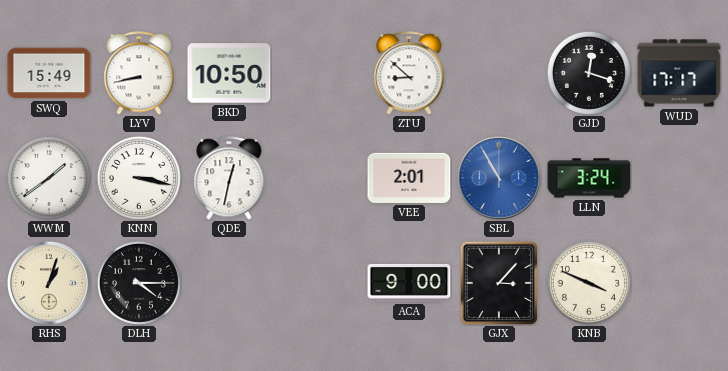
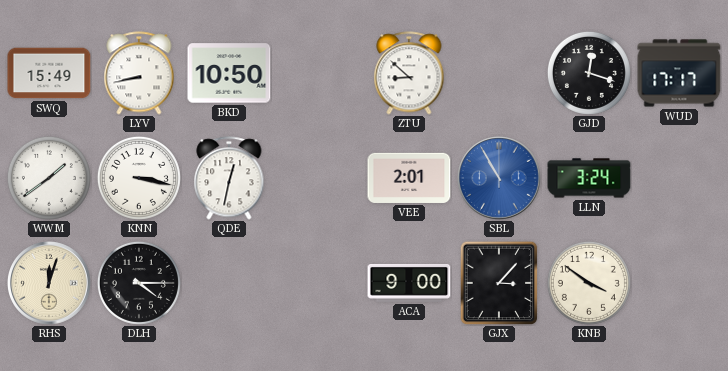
RHS: 1:03 -> 12:03
KNB: 3:49 -> 3:51
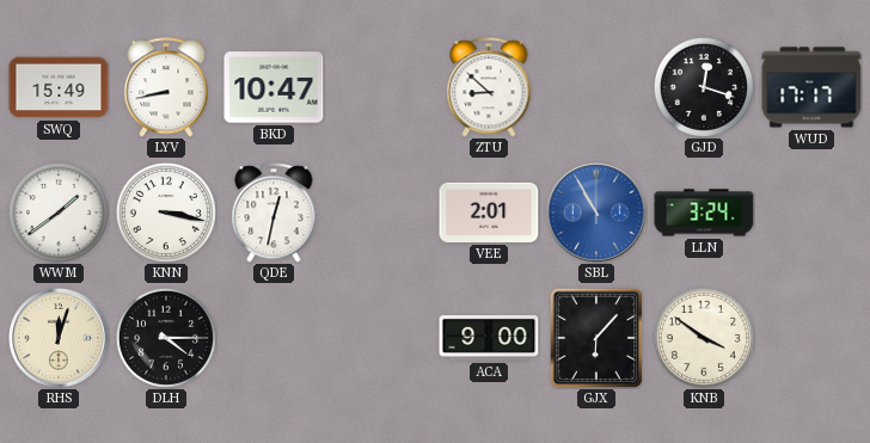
BKD: 10:50 -> 10:47
GJX: 3:07 -> 6:07
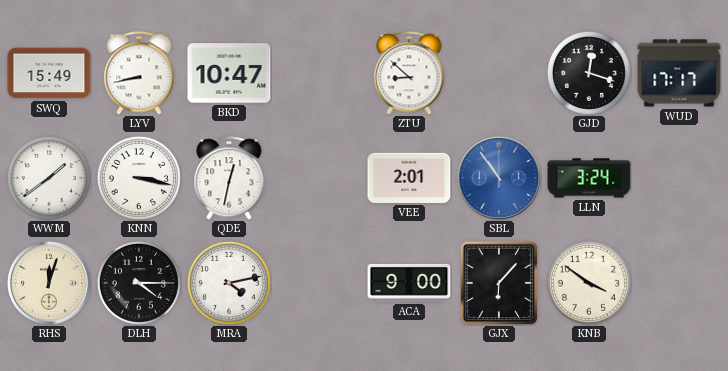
SBL: 10:55 -> 10:54
MRA: none -> 4:13
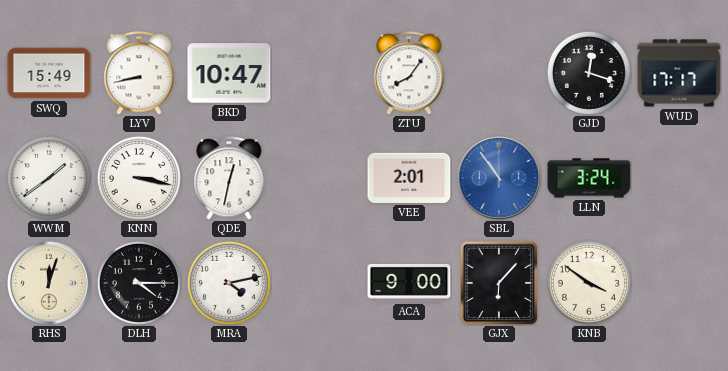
ZTU: 8:52 -> 8:06
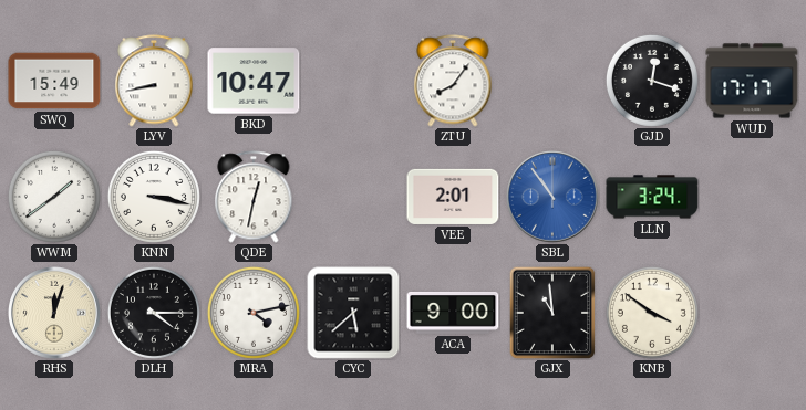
CYC: none -> 5:38
GJX: 6:07 -> 10:59
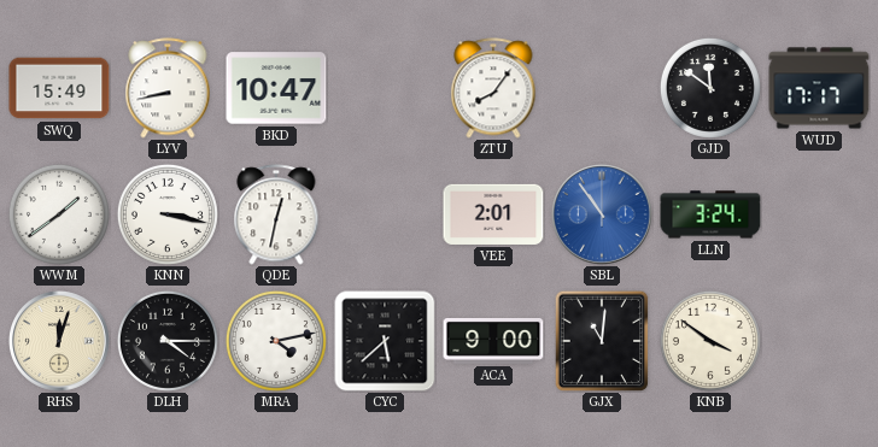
GJD: 12:18 -> 11:51
GJX: 10:59 -> 11:01
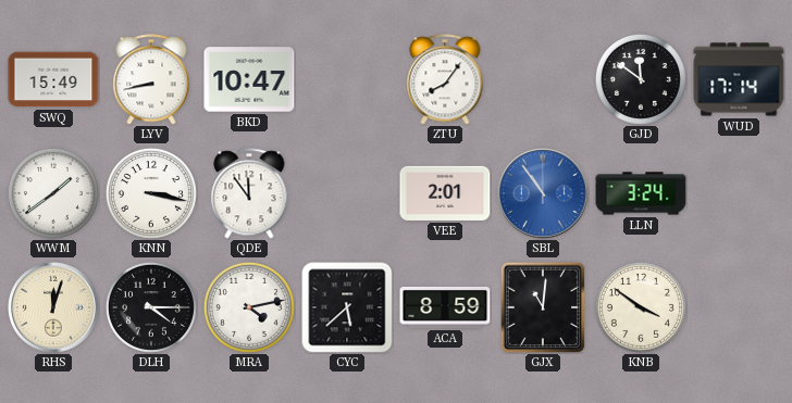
WUD: 17:17 -> 17:14
QDE: 12:32 -> 11:54
ACA: 9:00 -> 8:59
